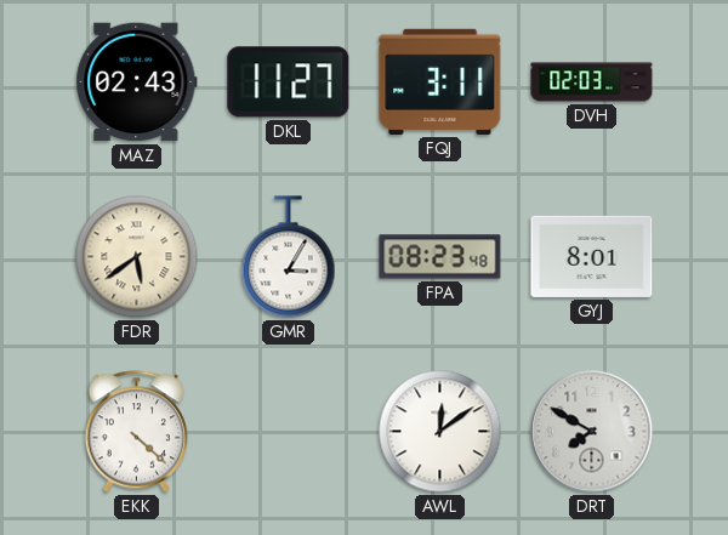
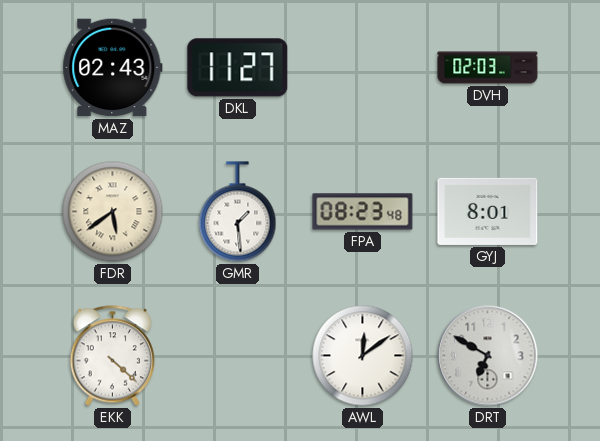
FQJ: 3:11 -> none
GMR: 3:05 -> 1:29
DRT: 7:50 -> 6:50
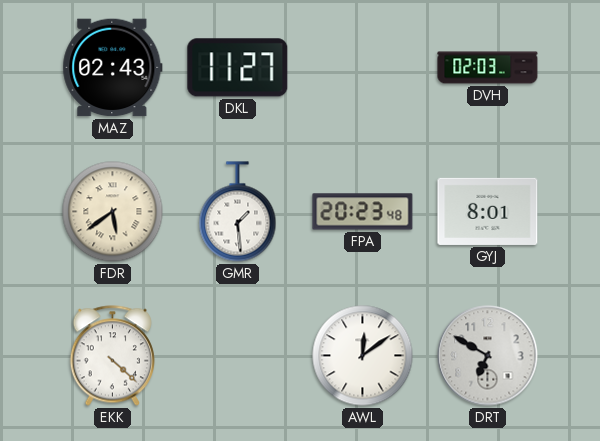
FPA: 08:23 -> 20:23
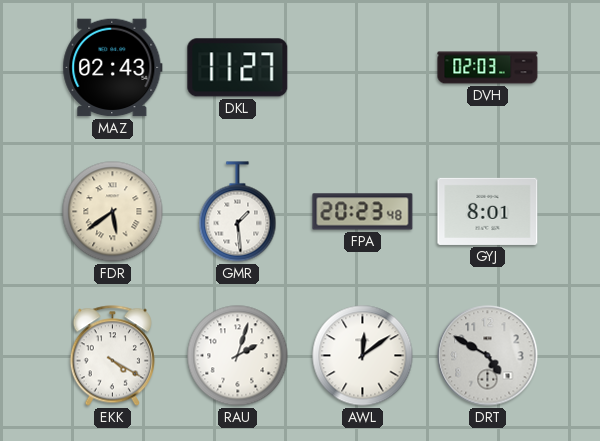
EKK: 4:22 -> 4:20
RAU: none -> 2:03
DRT: 6:50 -> 4:50
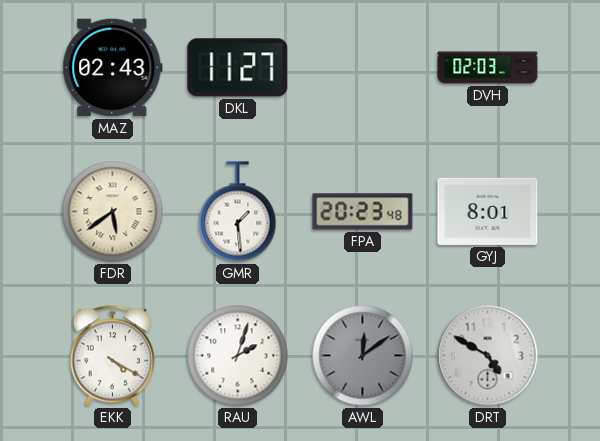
AWL dial: white -> grey
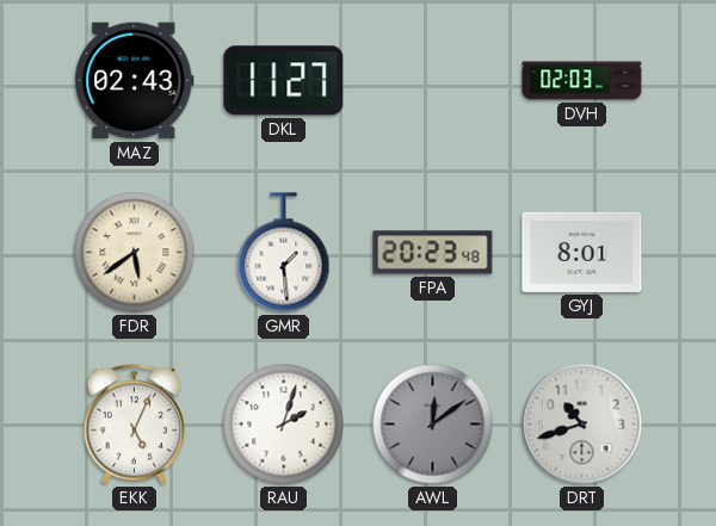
EKK: 4:20 -> 5:04
DRT: 4:50 -> 10:42
